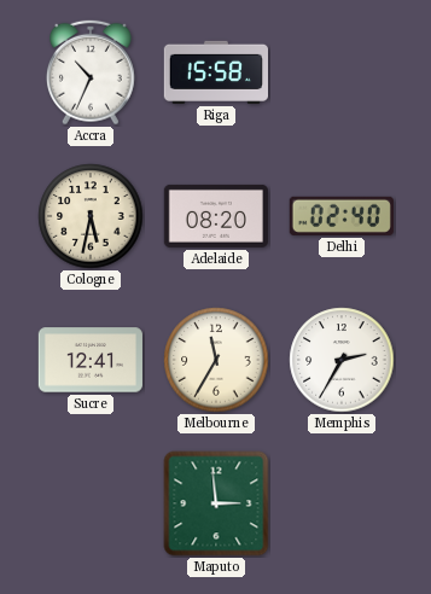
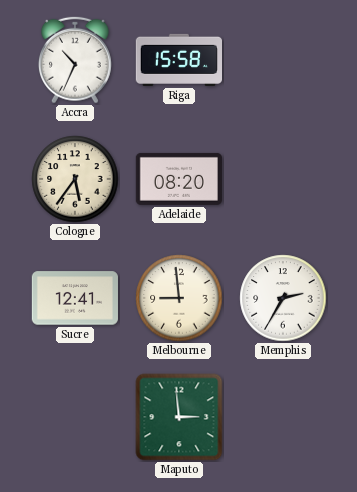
Cologne: 5:32 -> 5:36
Delhi: 02:40 -> none
Melbourne: 11:35 -> 8:59
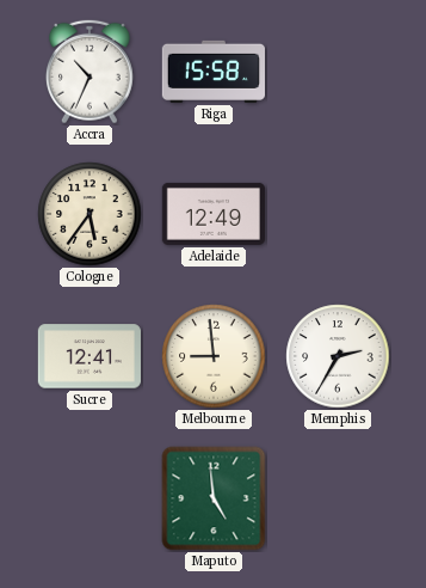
Adelaide: 08:20 -> 12:49
Maputo: 2:59 -> 4:59
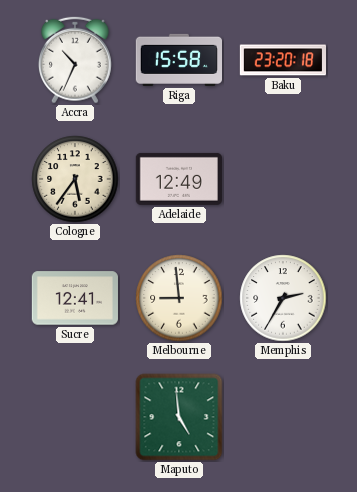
Baku: none -> 23:20
